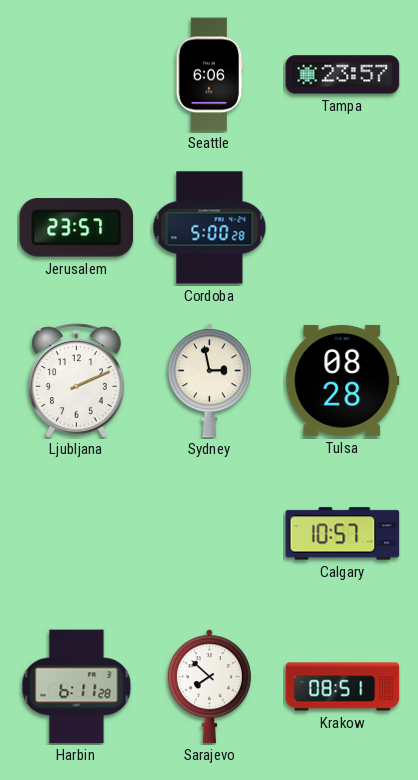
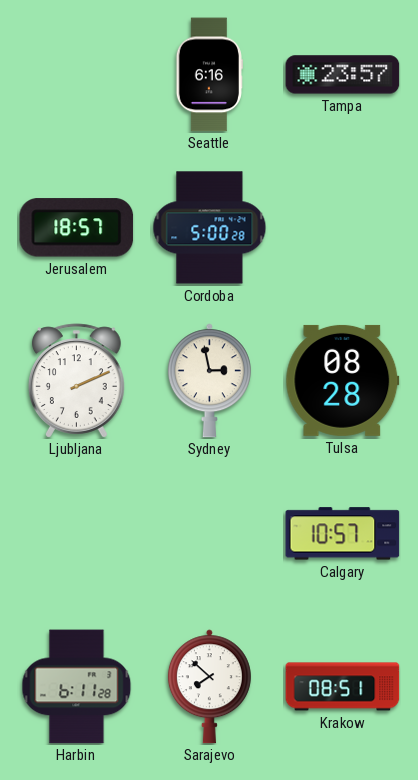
Seattle: 6:06 -> 6:16
Jerusalem: 23:57 -> 18:57
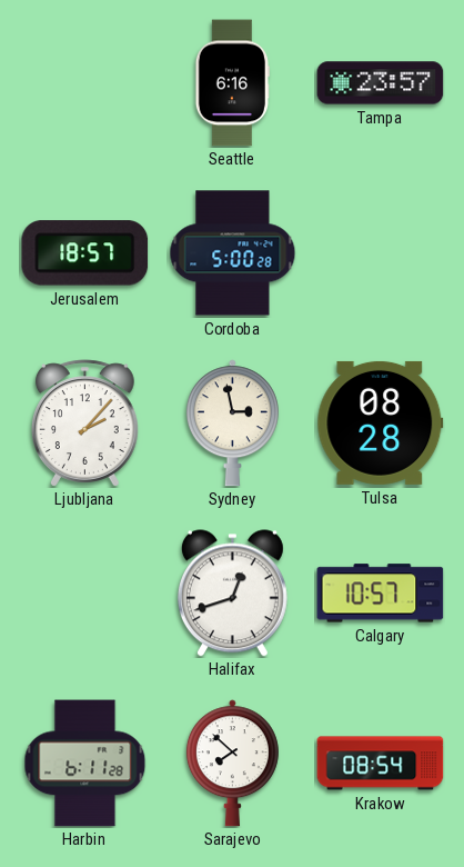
Ljubljana: 2:11 -> 2:07
Halifax: none -> 12:42
Krakow: 08:51 -> 08:54
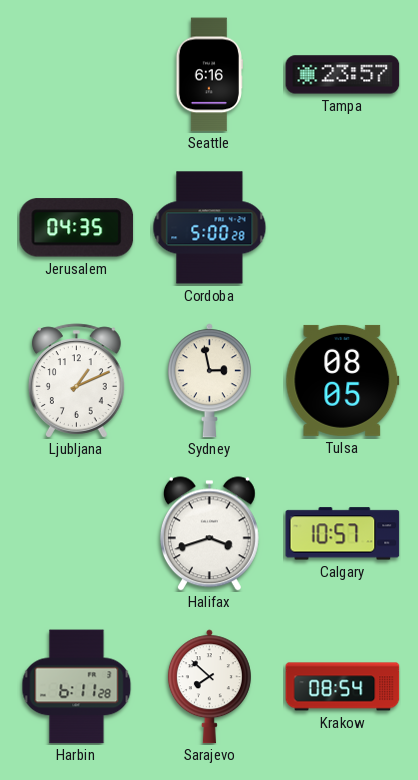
Jerusalem: 18:57 -> 04:35
Ljubljana: 2:07 -> 1:11
Tulsa: 08:28 -> 08:05
Halifax: 12:42 -> 3:42
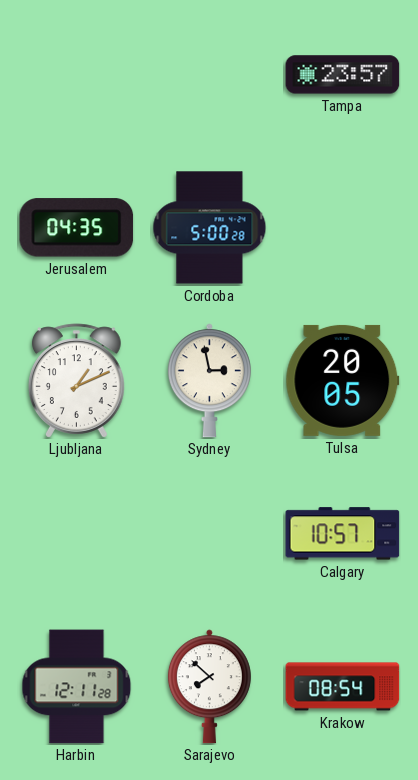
Seattle: 6:16 -> none
Tulsa: 08:05 -> 20:05
Halifax: 3:42 -> none
Harbin: 6:11 -> 12:11
